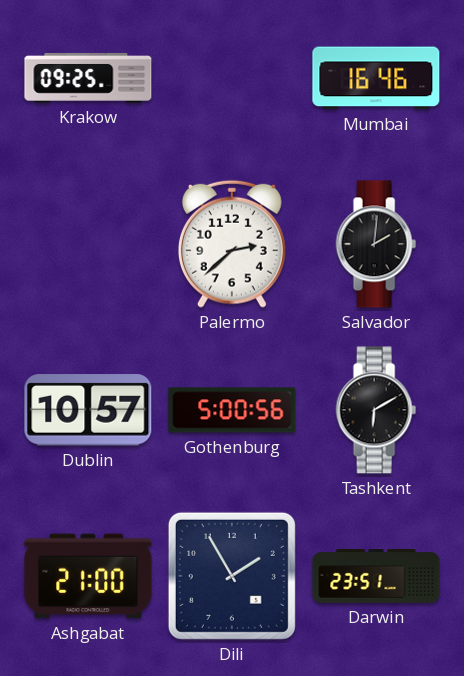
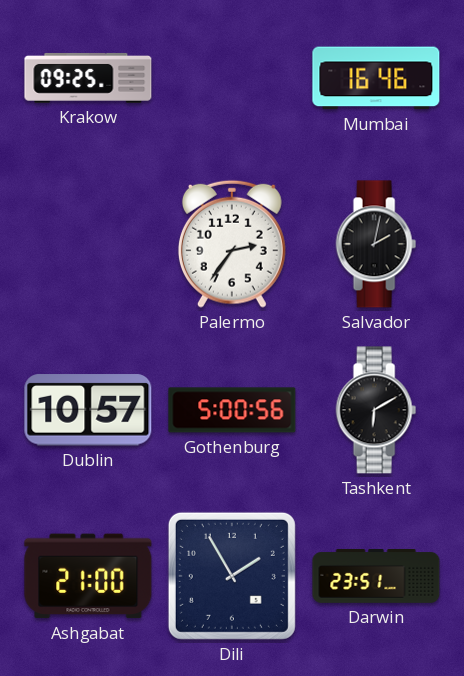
Palermo: 2:38 -> 2:36
Salvador: 2:01 -> 2:02
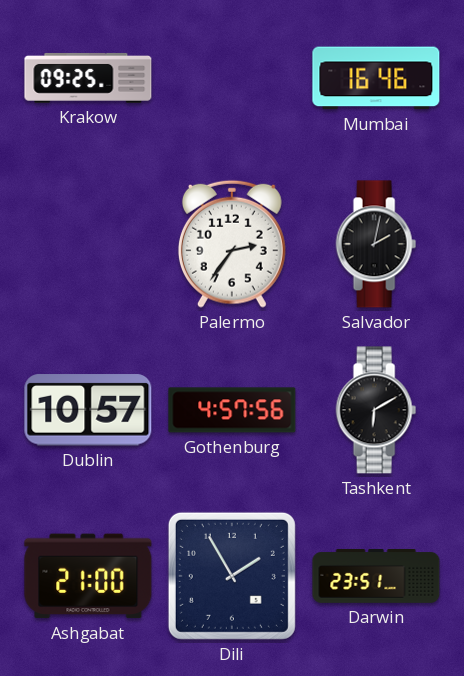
Gothenburg: 5:00 -> 4:57
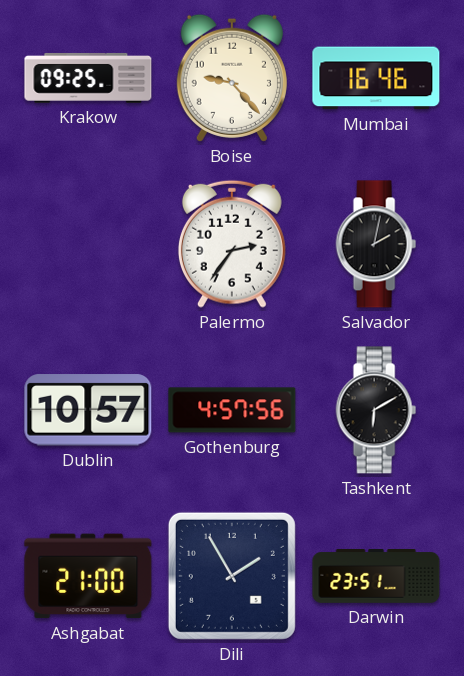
Boise: none -> 9:23
